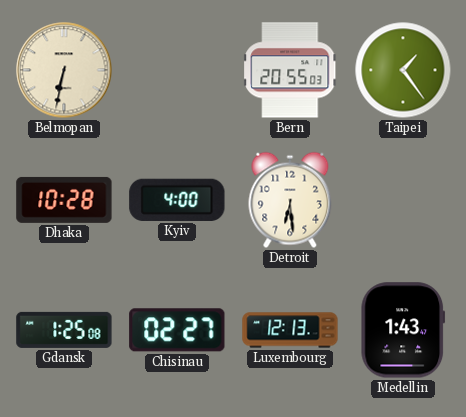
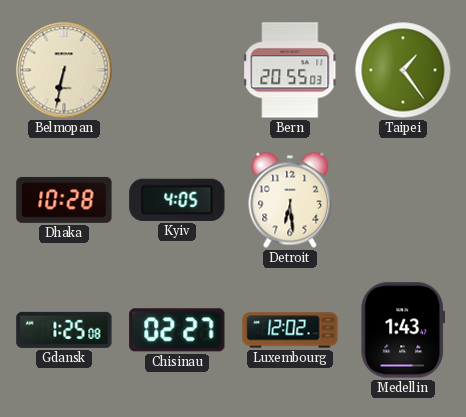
Kyiv: 4:00 -> 4:05
Luxembourg: 12:13 -> 12:02
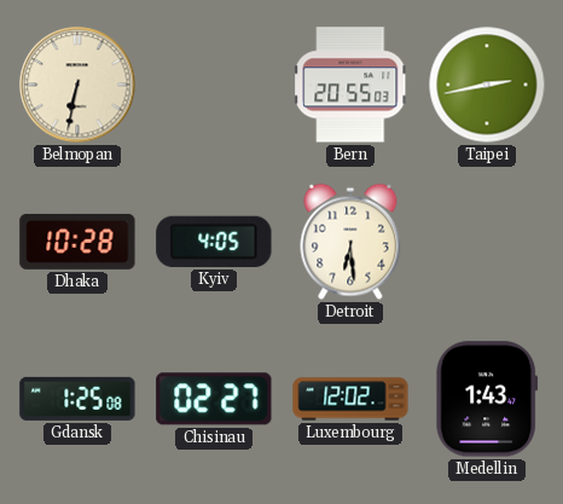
Taipei: 1:24 -> 2:43
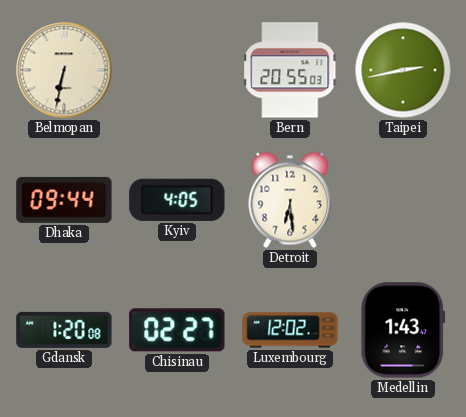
Dhaka: 10:28 -> 09:44
Gdansk: 1:25 -> 1:20
